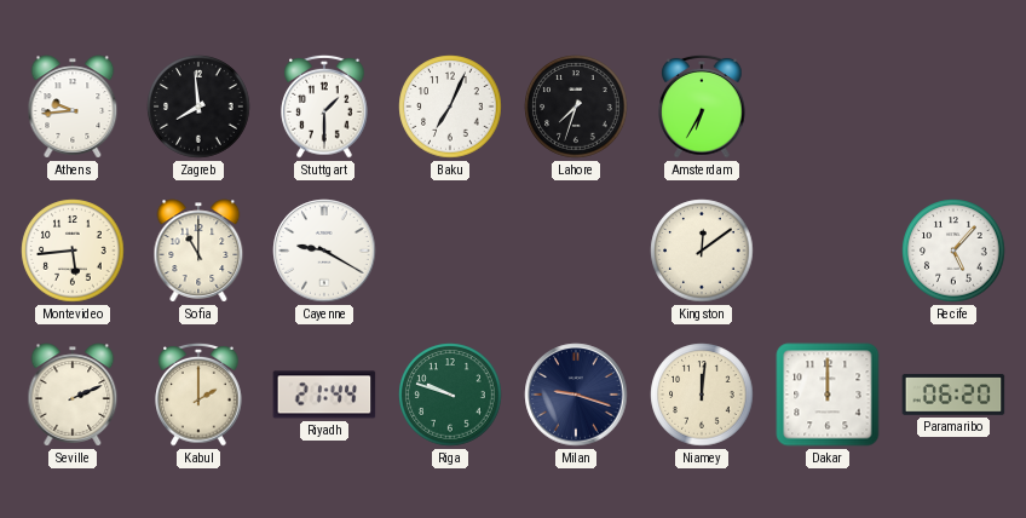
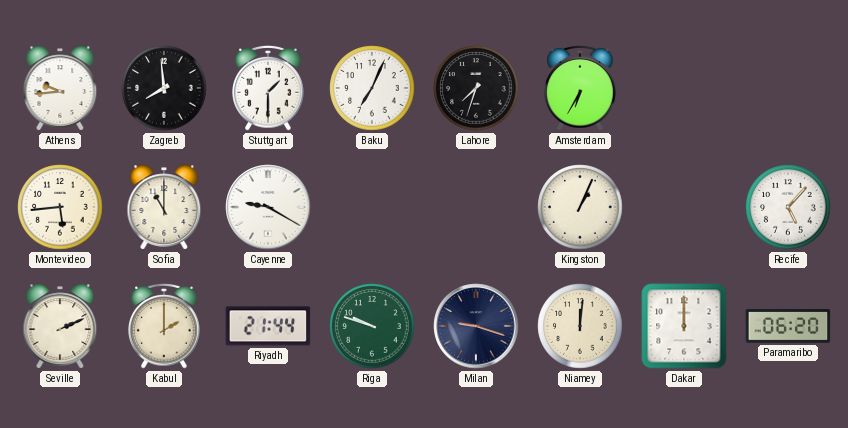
Kingston: 12:09 -> 1:04
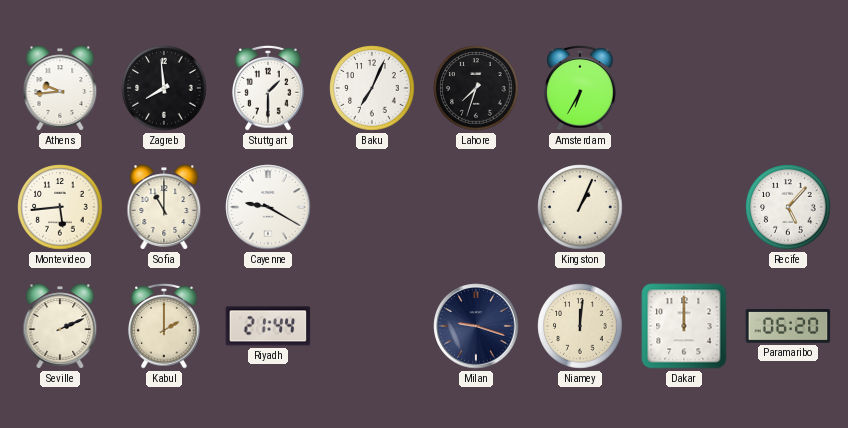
Riga: 9:48 -> none
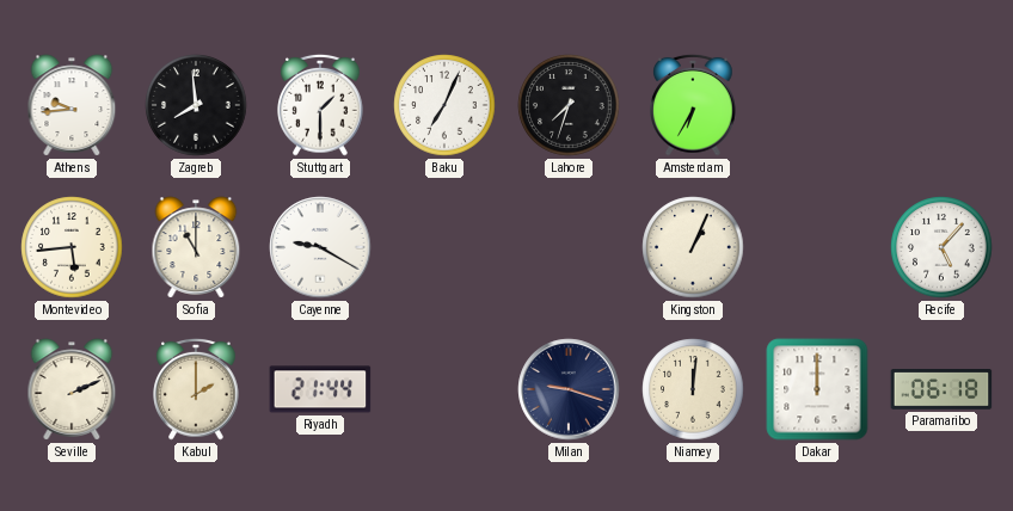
Paramaribo: 06:20 -> 06:18
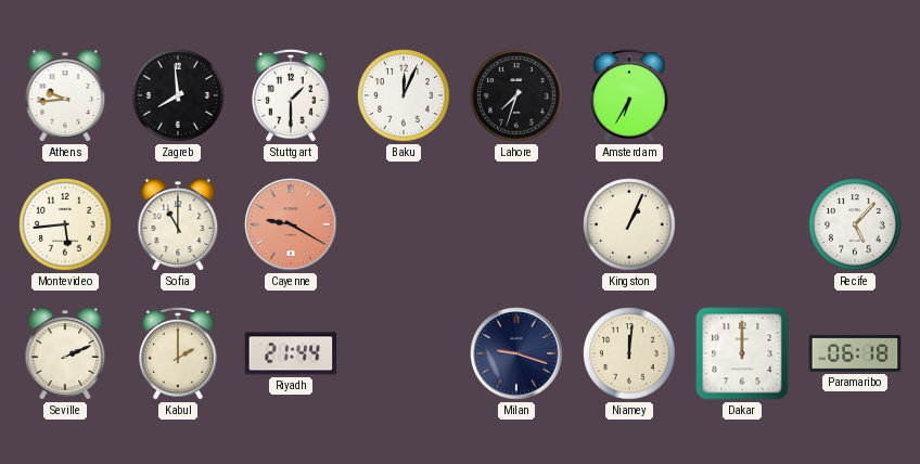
Baku: 7:04 -> 12:04
Cayenne dial: white -> salmon
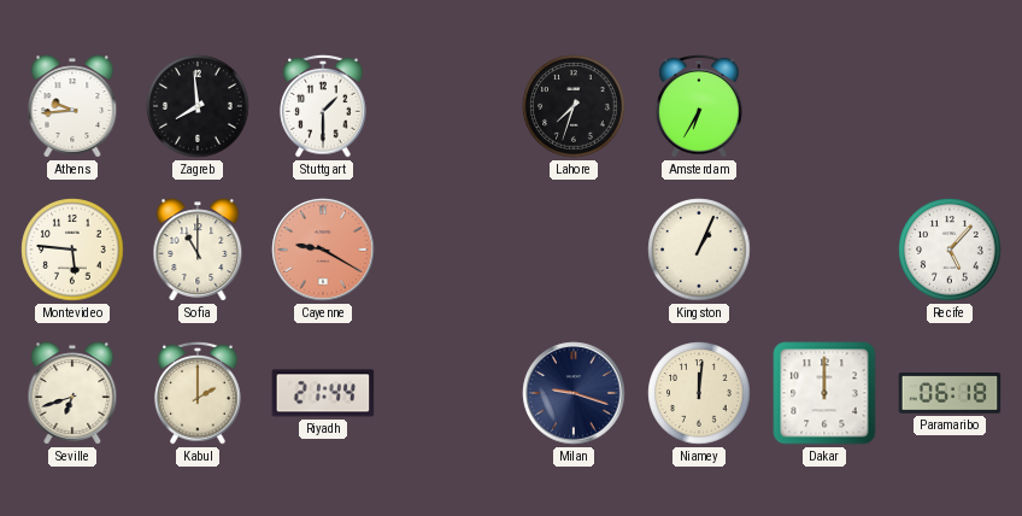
Baku: 12:04 -> none
Montevideo: 5:44 -> 5:46
Seville: 2:11 -> 6:42
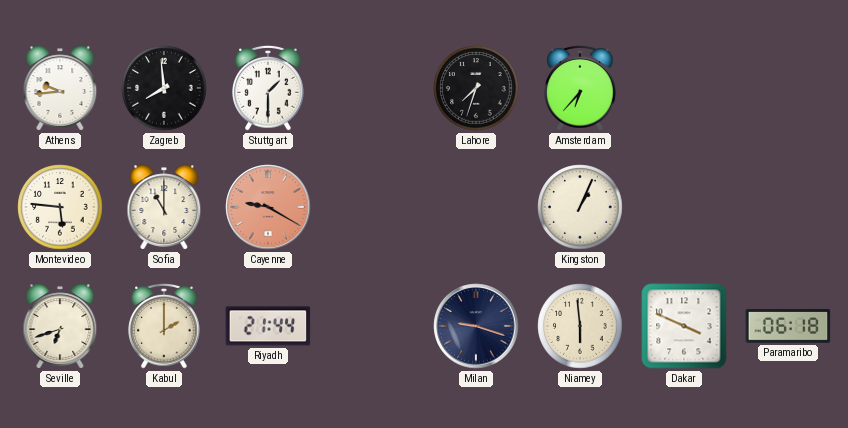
Amsterdam: 6:35 -> 6:37
Recife: 5:07 -> none
Niamey: 12:01 -> 5:59
Dakar: 12:00 -> 3:49
